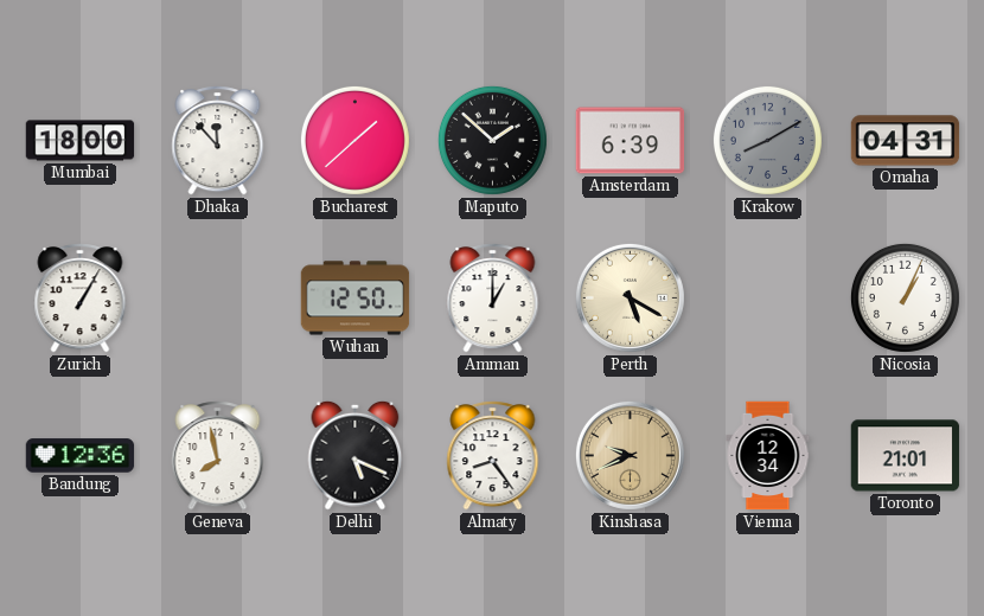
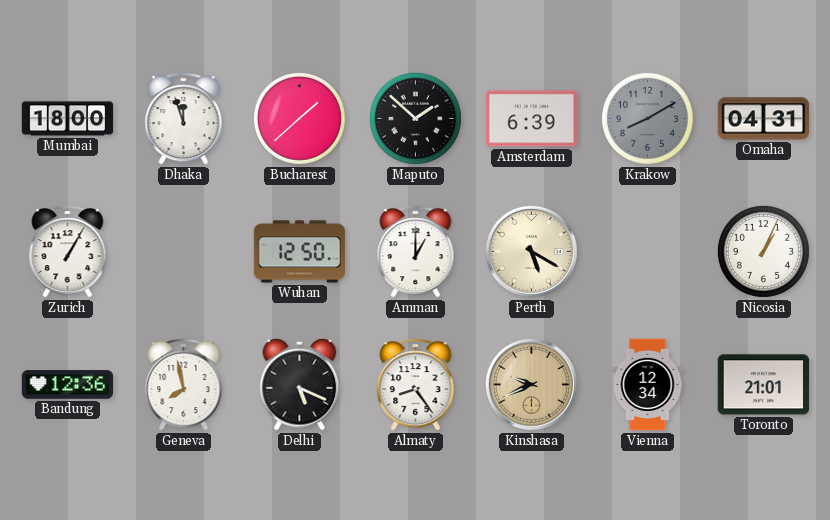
Dhaka: 11:53 -> 11:57
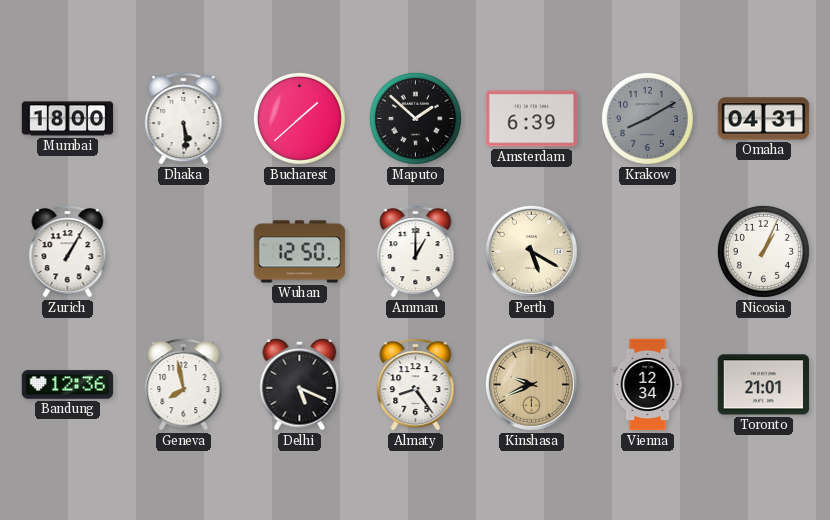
Dhaka: 11:57 -> 5:29
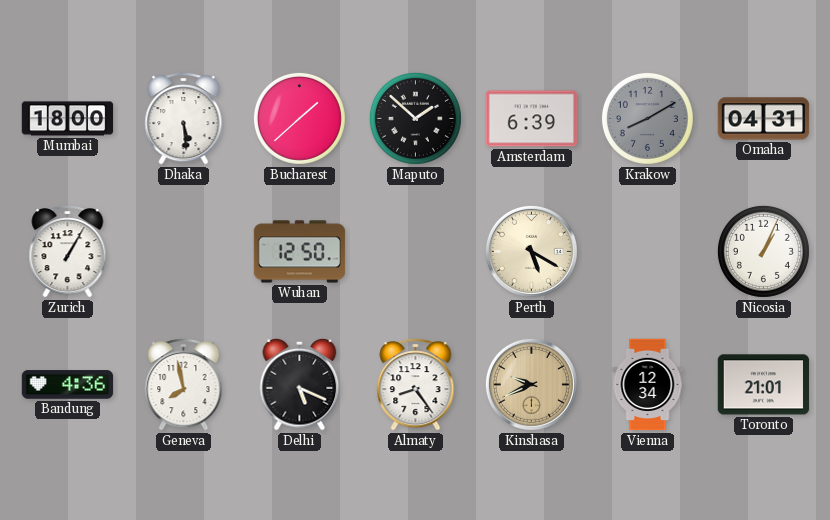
Amman: 1:00 -> none
Bandung: 12:36 -> 4:36
